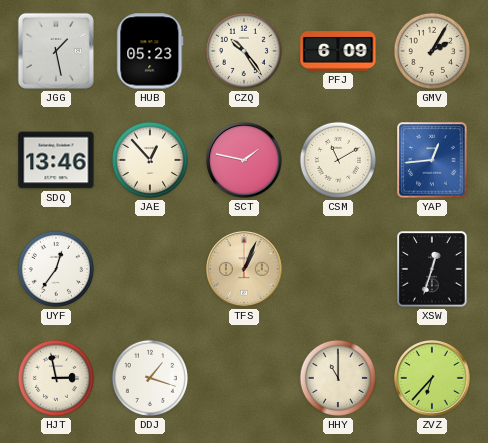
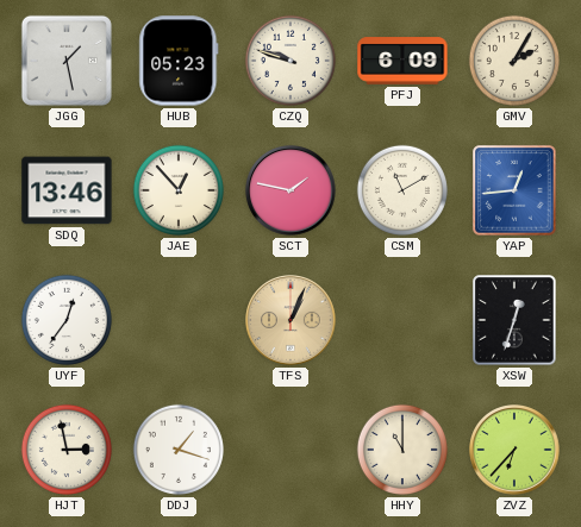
CZQ: 10:24 -> 9:48
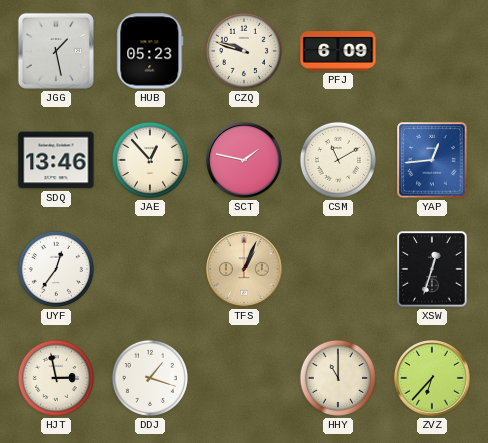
GMV: 2:05 -> none
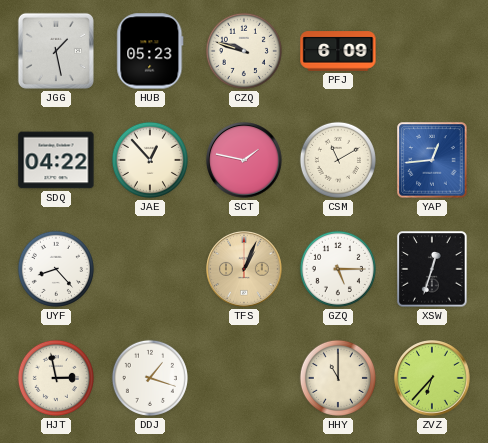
SDQ: 13:46 -> 04:22
UYF: 12:36 -> 8:23
GZQ: none -> 5:15
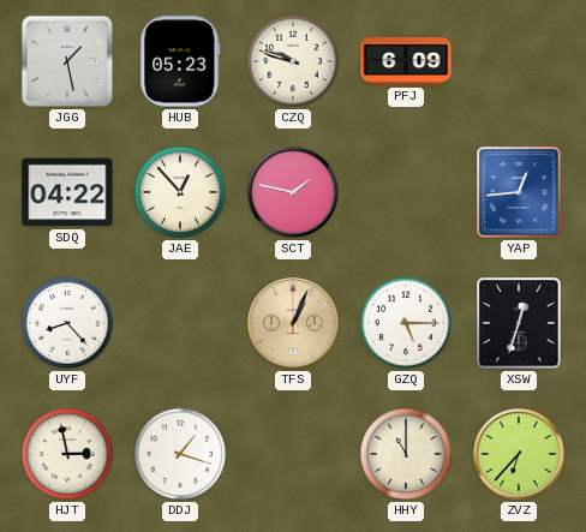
CSM: 11:10 -> none
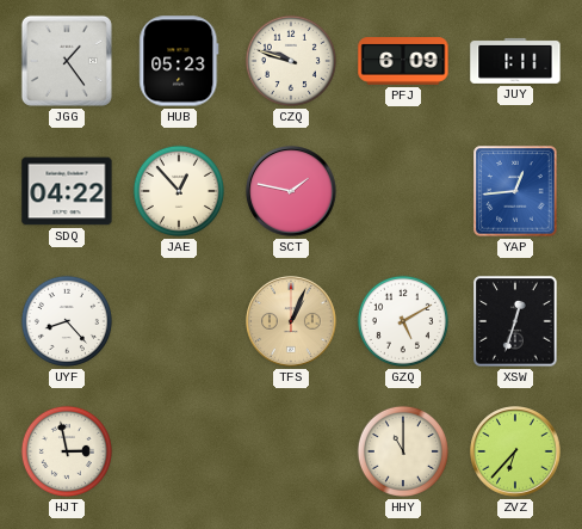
JGG: 1:28 -> 1:24
JUY: none -> 1:11
GZQ: 5:15 -> 5:10
DDJ: 1:18 -> none
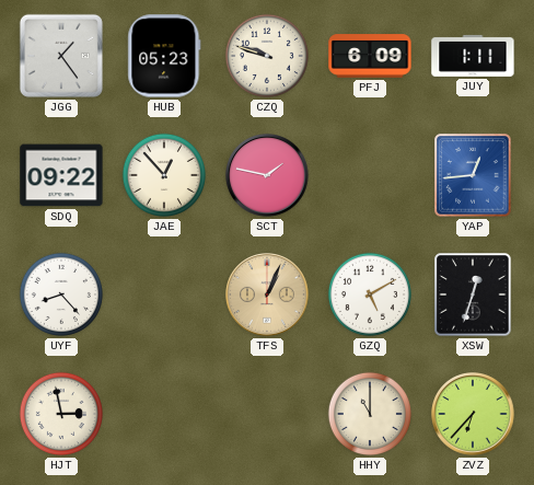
SDQ: 04:22 -> 09:22
